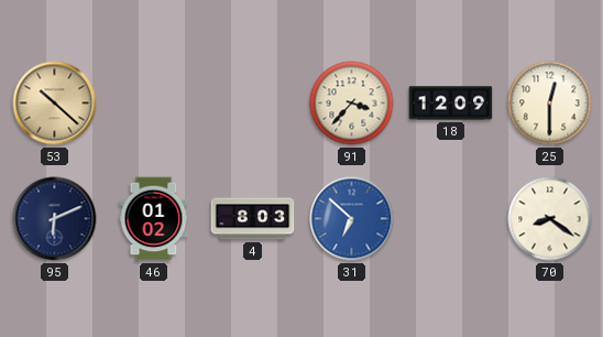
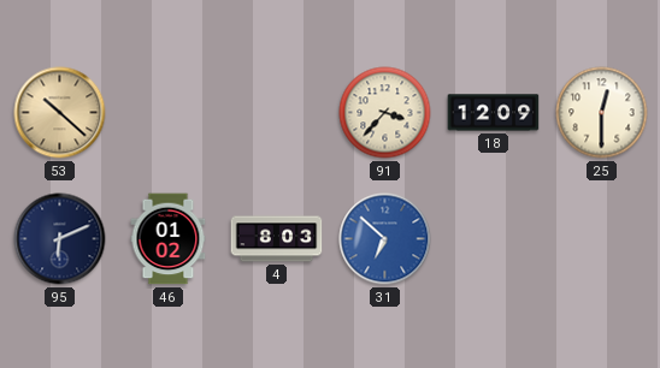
70: 8:21 -> none
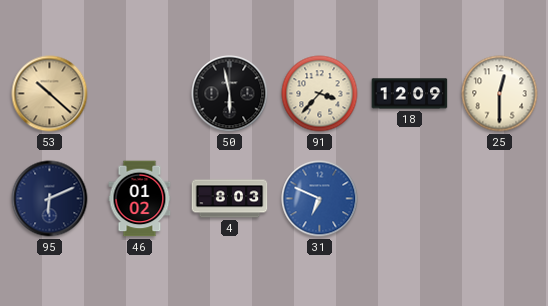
50: none -> 5:58
31: 6:52 -> 6:49
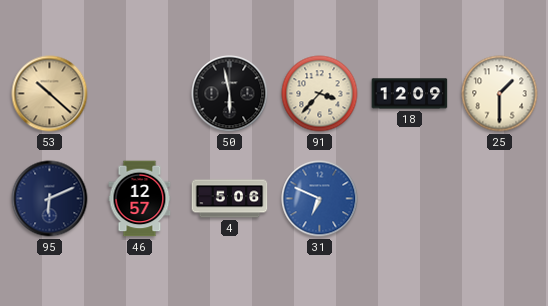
25: 12:30 -> 1:30
46: 01:02 -> 12:57
4: 8:03 -> 5:06
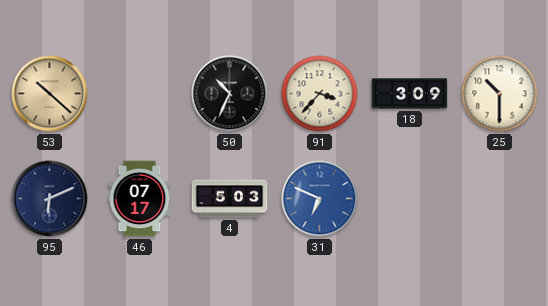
50: 5:58 -> 10:34
18: 12:09 -> 3:09
25: 1:30 -> 10:30
46: 12:57 -> 07:17
4: 5:06 -> 5:03
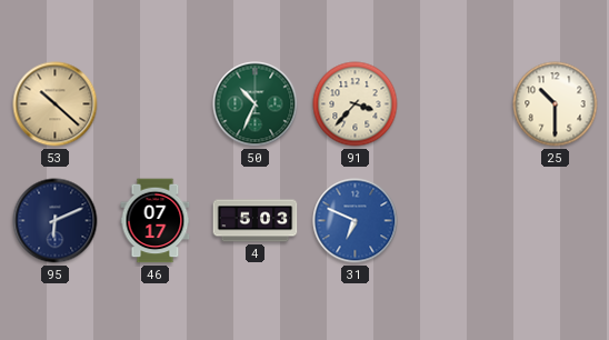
50 dial: black -> green
18: 3:09 -> none
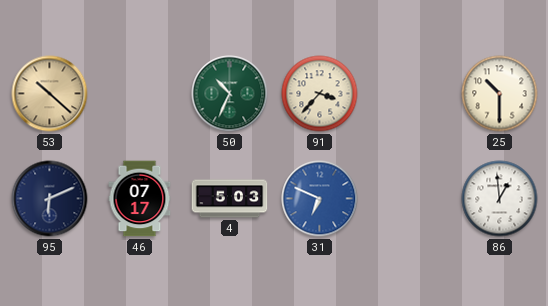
86: none -> 12:59
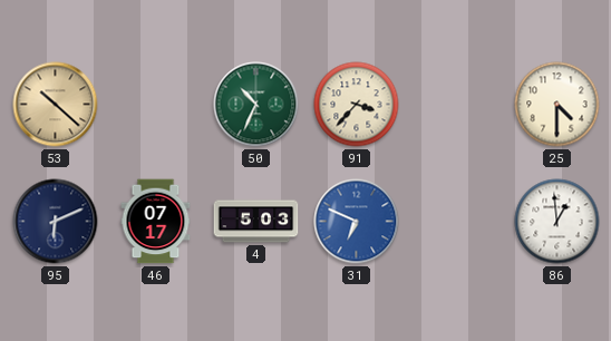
25: 10:30 -> 4:30
